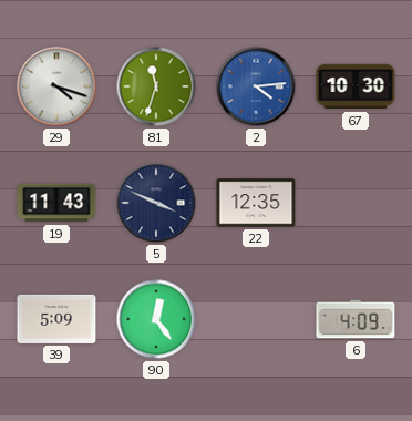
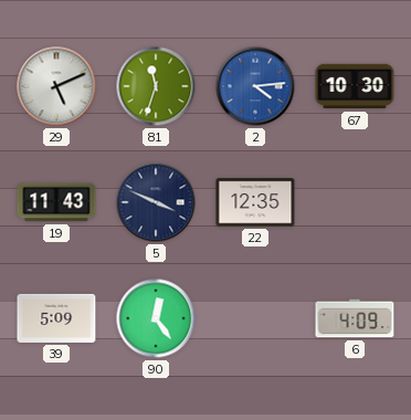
29: 4:18 -> 5:11
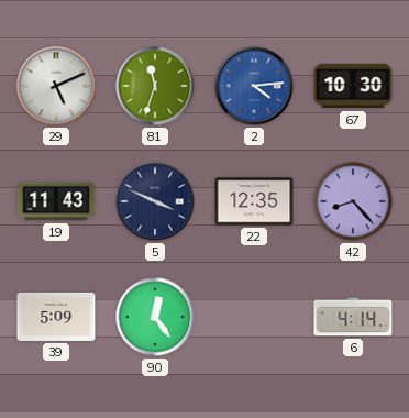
42: none -> 8:23
6: 4:09 -> 4:14
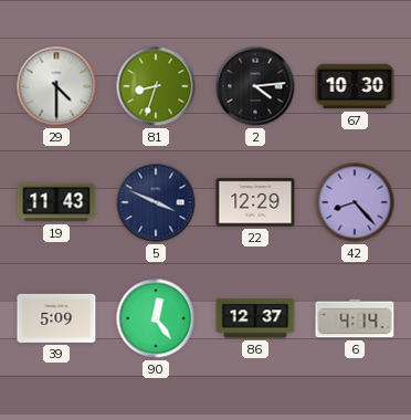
29: 5:11 -> 4:30
81: 11:33 -> 8:33
2 dial: blue -> black
22: 12:35 -> 12:29
86: none -> 12:37
